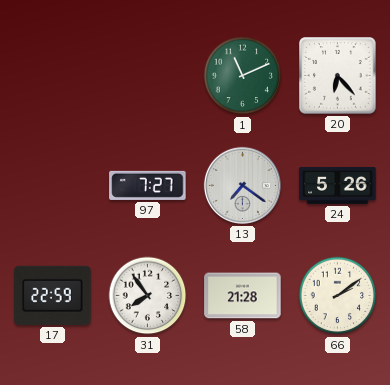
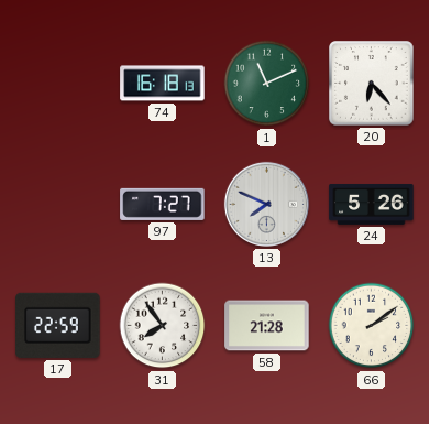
74: none -> 16:18
13: 7:21 -> 7:49
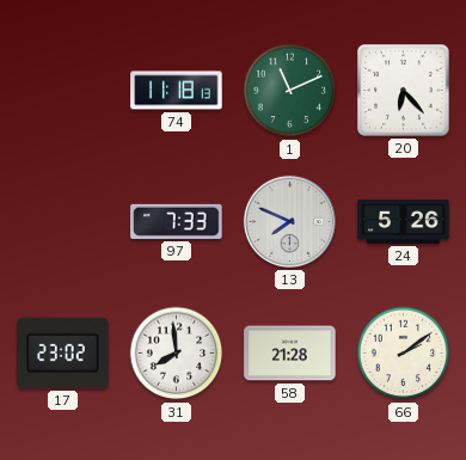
74: 16:18 -> 11:18
97: 7:27 -> 7:33
17: 22:59 -> 23:02
31: 7:54 -> 7:59
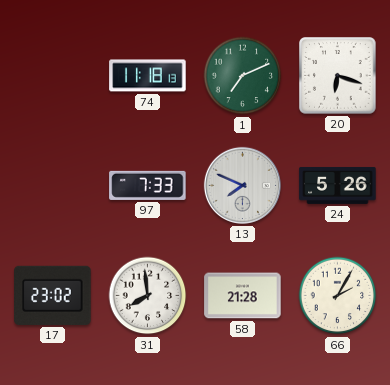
1: 11:11 -> 7:11
20: 6:23 -> 6:18
66: 2:09 -> 2:05
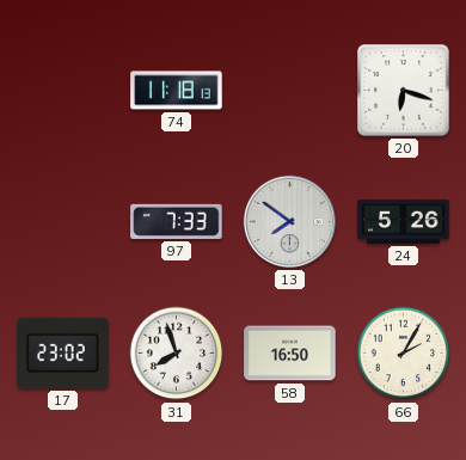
1: 7:11 -> none
13: 7:49 -> 7:51
31: 7:59 -> 7:57
58: 21:28 -> 16:50
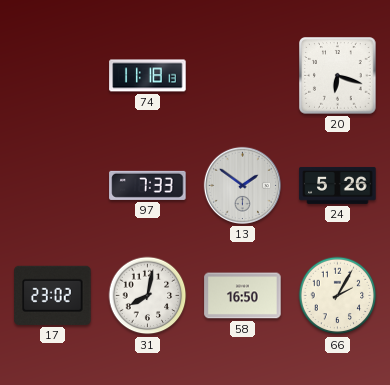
13: 7:51 -> 1:51
31: 7:57 -> 8:02
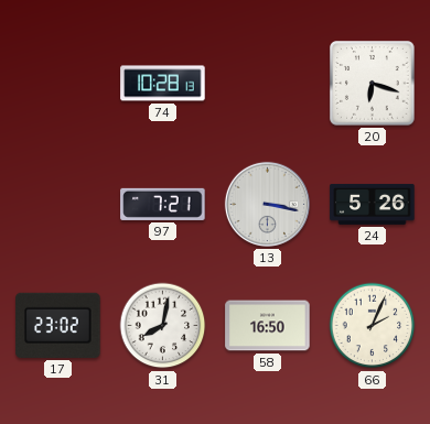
74: 11:18 -> 10:28
97: 7:33 -> 7:21
13: 1:51 -> 3:17
66: 2:05 -> 2:04
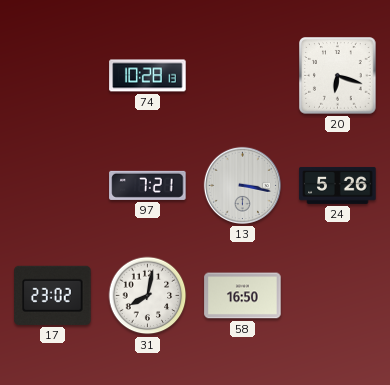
66: 2:04 -> none
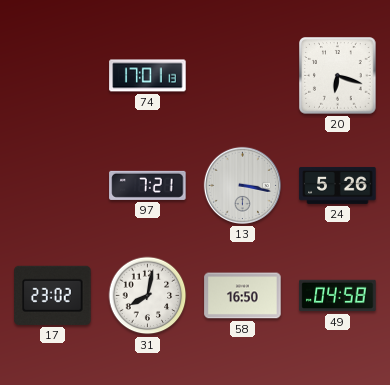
74: 10:28 -> 17:01
49: none -> 04:58
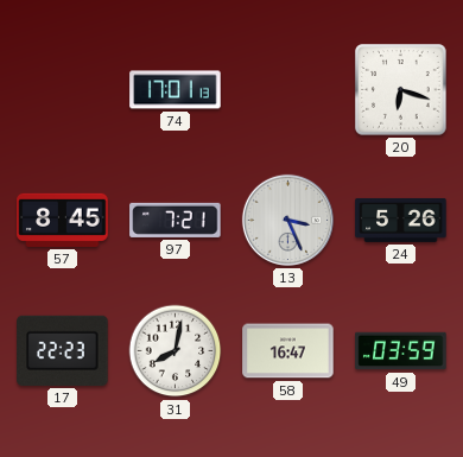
57: none -> 8:45
13: 3:17 -> 3:26
17: 23:02 -> 22:23
58: 16:50 -> 16:47
49: 04:58 -> 03:59
